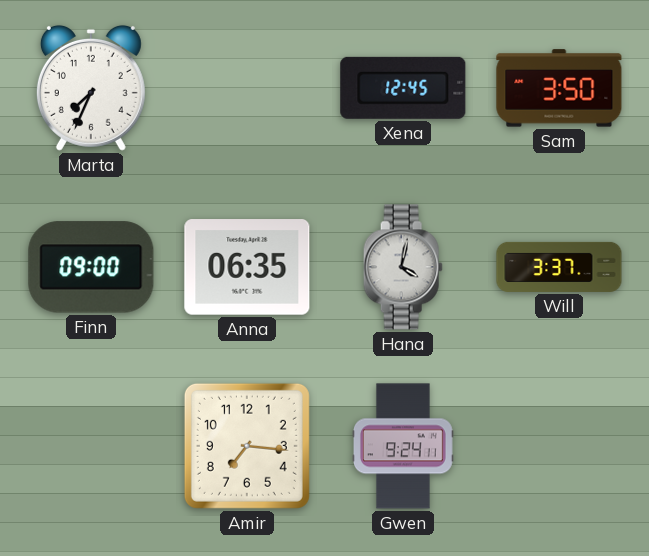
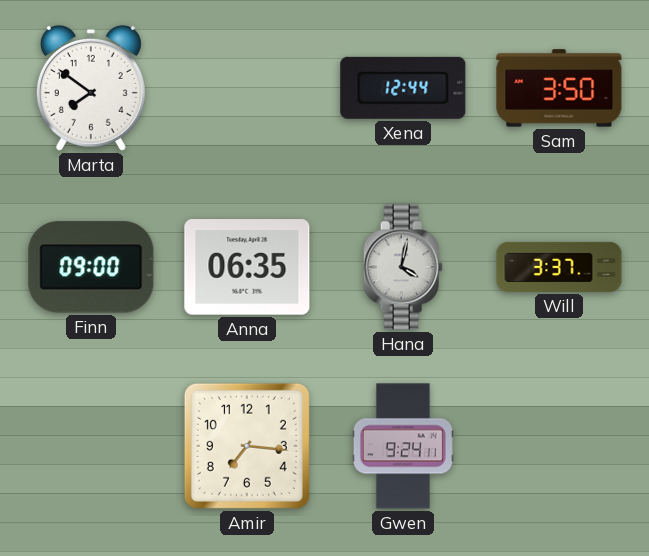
Marta: 7:34 -> 7:51
Xena: 12:45 -> 12:44
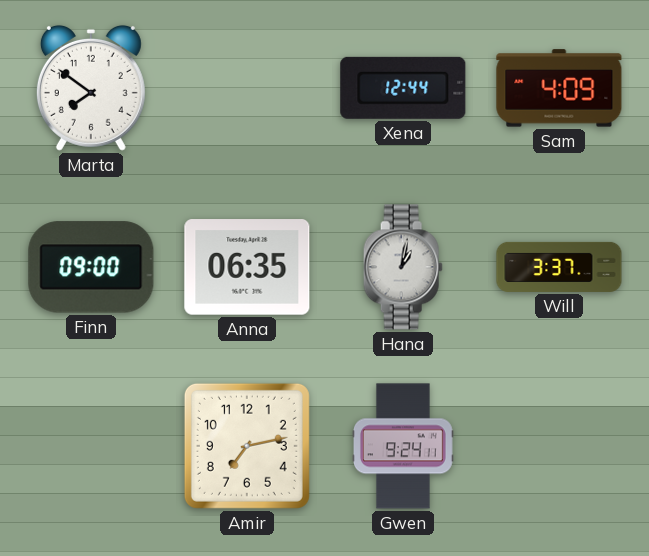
Sam: 3:50 -> 4:09
Hana: 4:02 -> 1:02
Amir: 7:16 -> 7:13
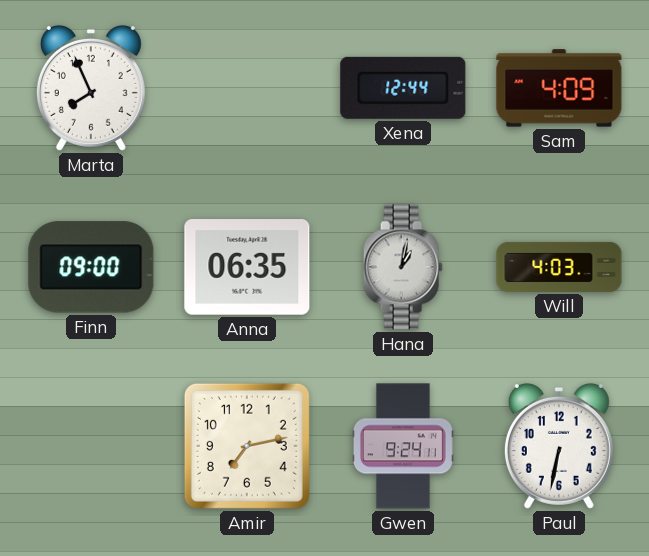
Marta: 7:51 -> 7:56
Will: 3:37 -> 4:03
Paul: none -> 6:32
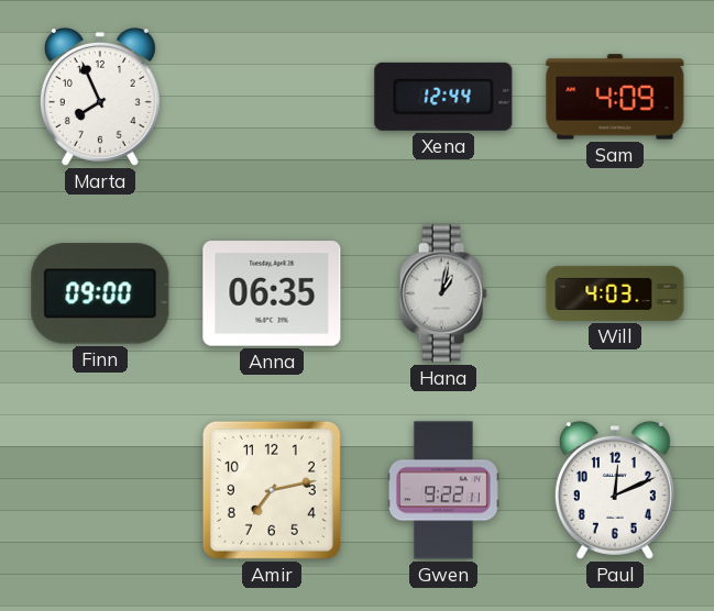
Gwen: 9:24 -> 9:22
Paul: 6:32 -> 12:11
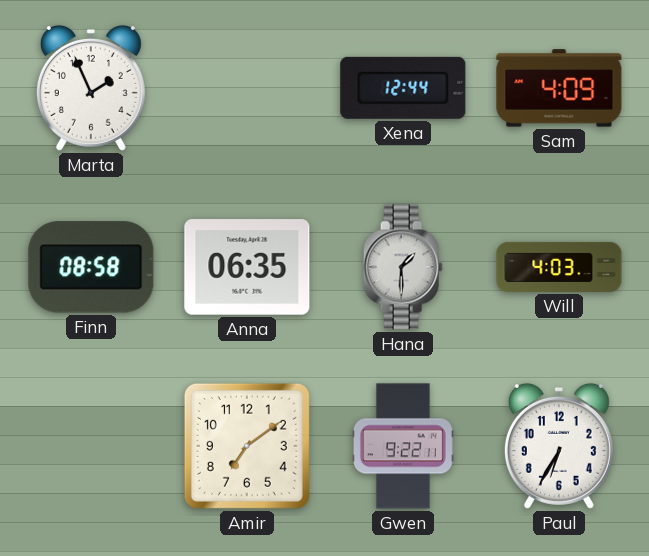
Marta: 7:56 -> 1:56
Finn: 09:00 -> 08:58
Hana: 1:02 -> 1:30
Amir: 7:13 -> 7:09
Paul: 12:11 -> 6:35
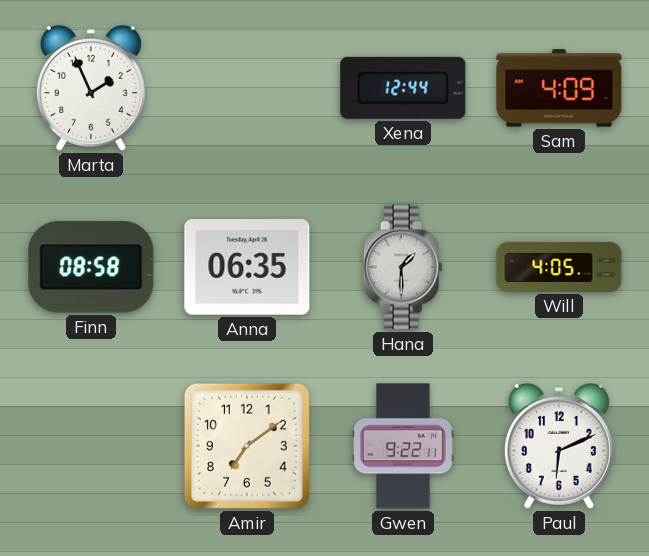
Will: 4:03 -> 4:05
Paul: 6:35 -> 6:11
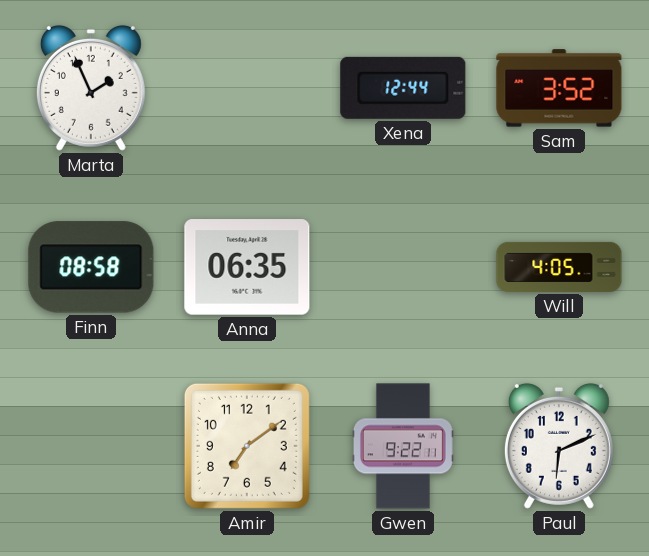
Sam: 4:09 -> 3:52
Hana: 1:30 -> none
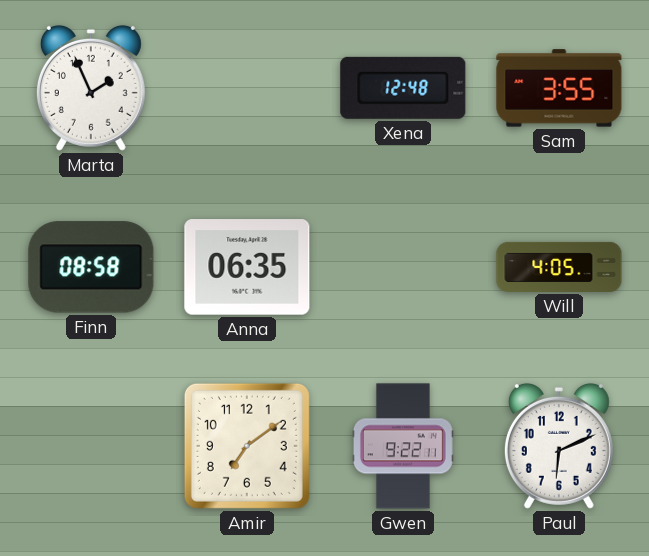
Xena: 12:44 -> 12:48
Sam: 3:52 -> 3:55
